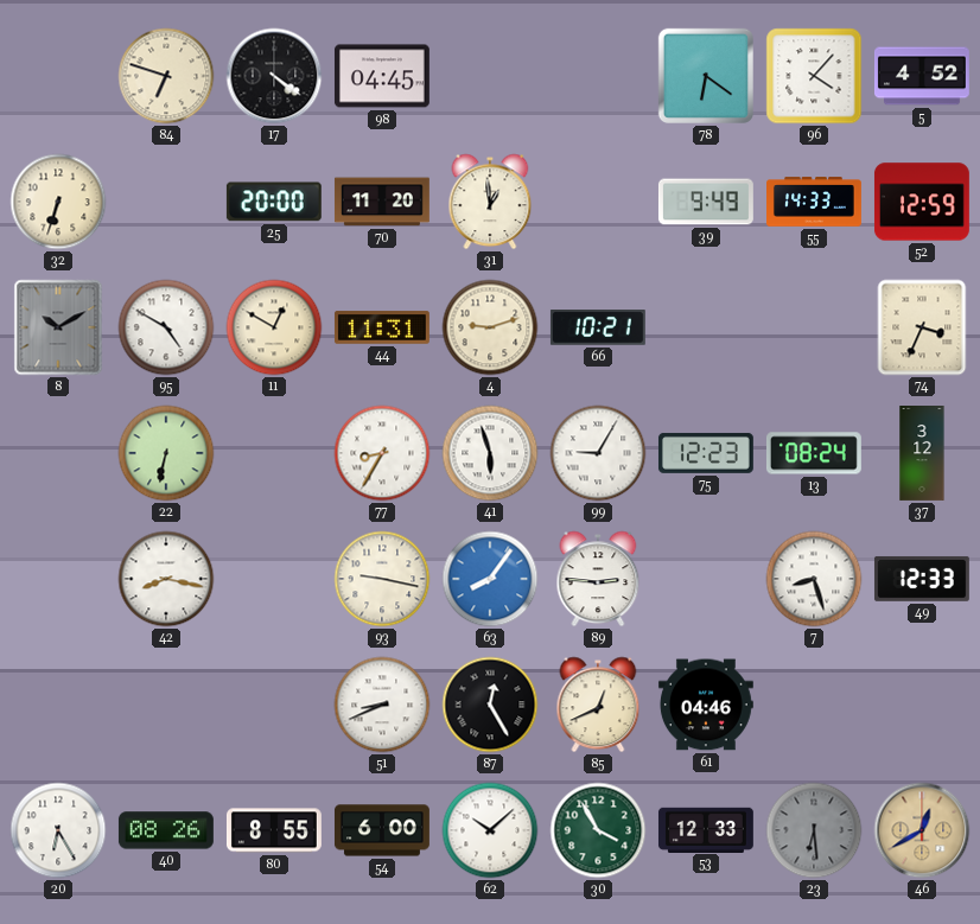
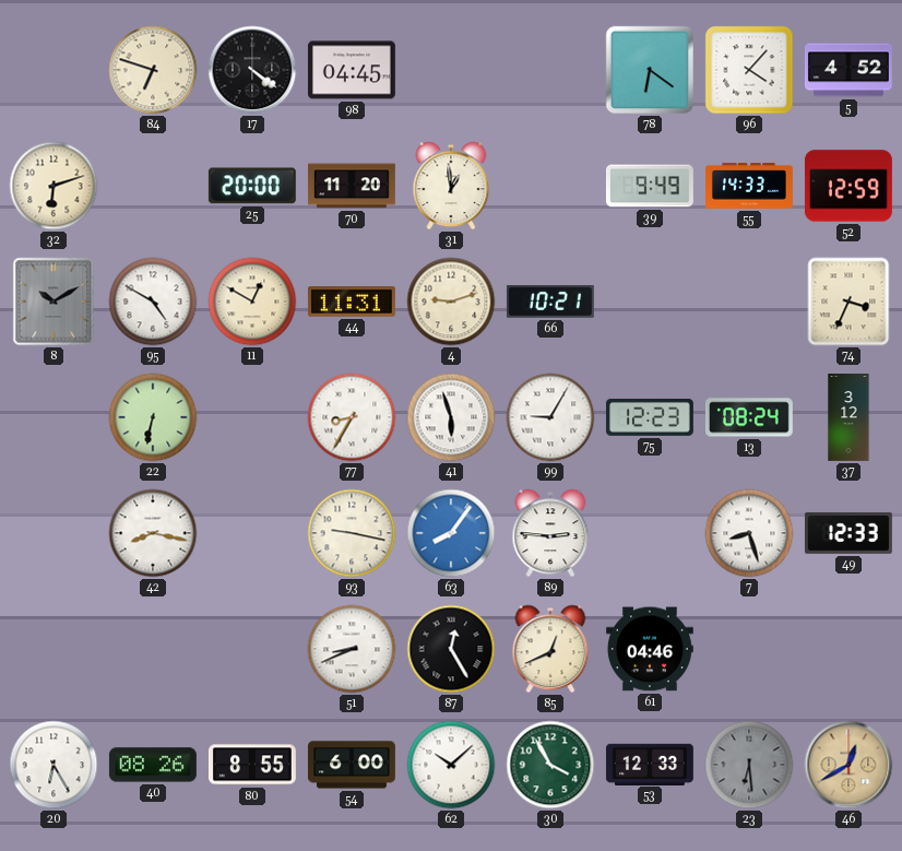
32: 6:33 -> 6:12
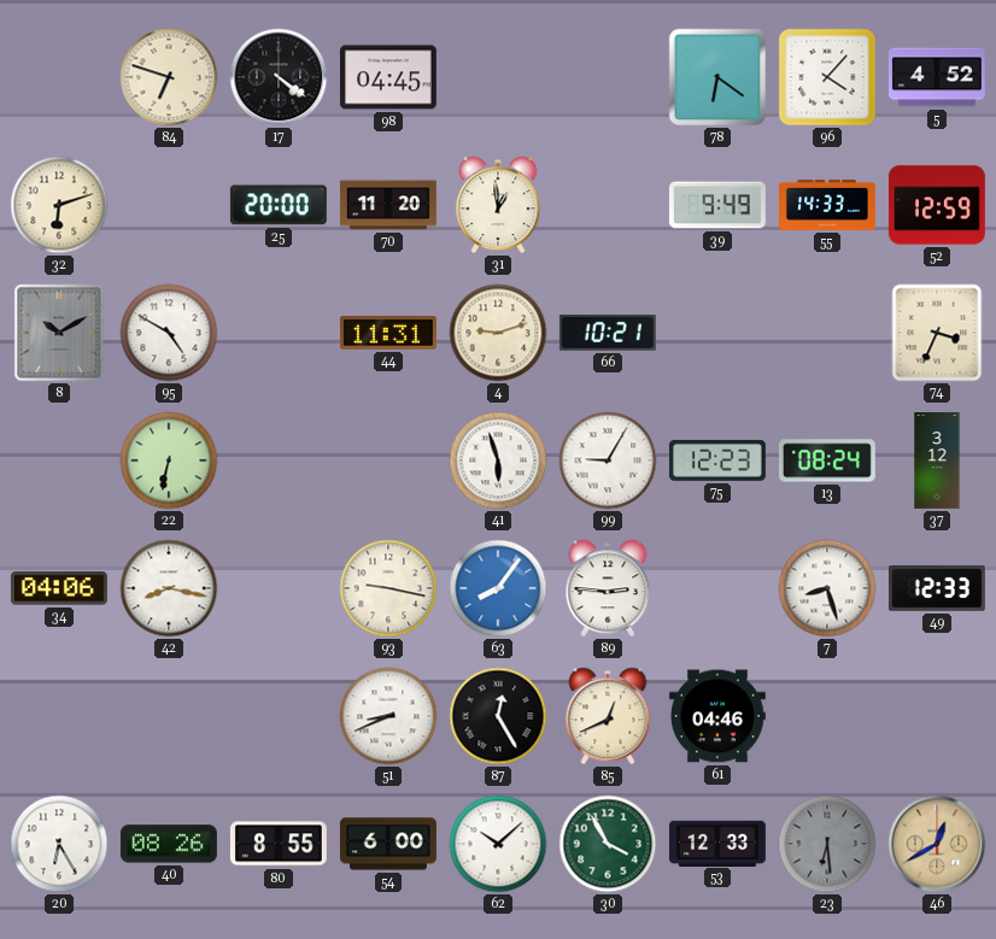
11: 12:50 -> none
77: 8:35 -> none
34: none -> 04:06
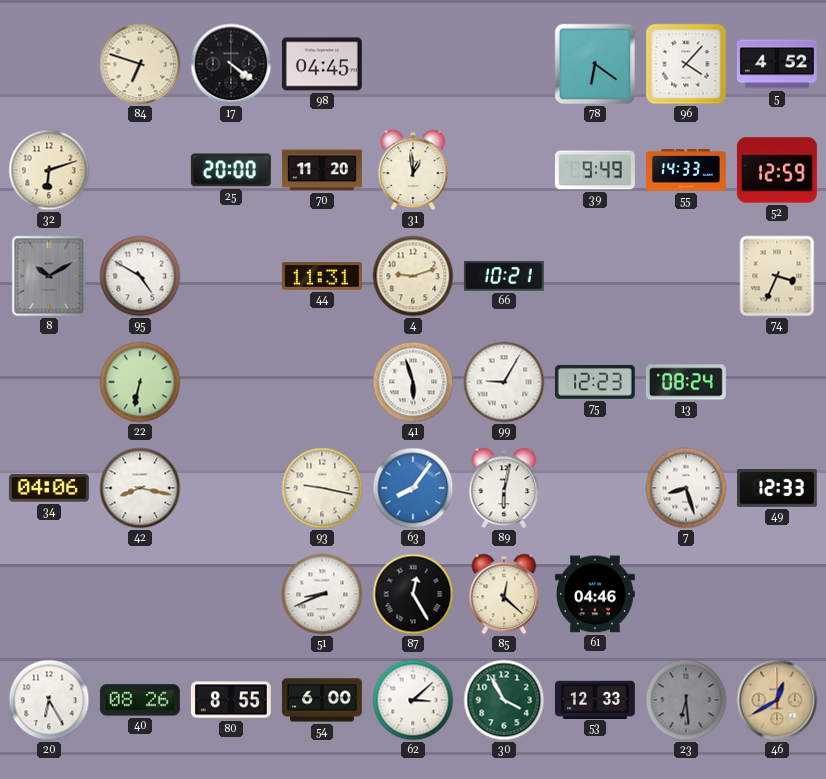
37: 3:12 -> none
89: 2:46 -> 6:02
85: 12:41 -> 12:22
62: 10:08 -> 3:08
